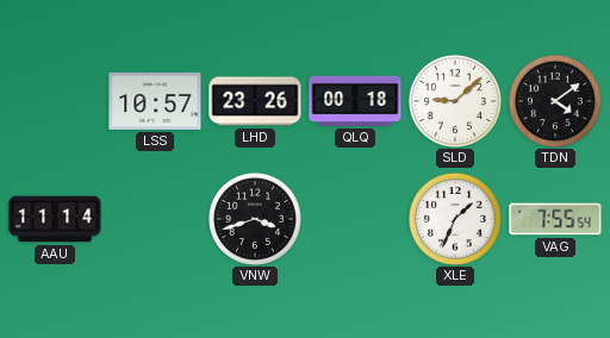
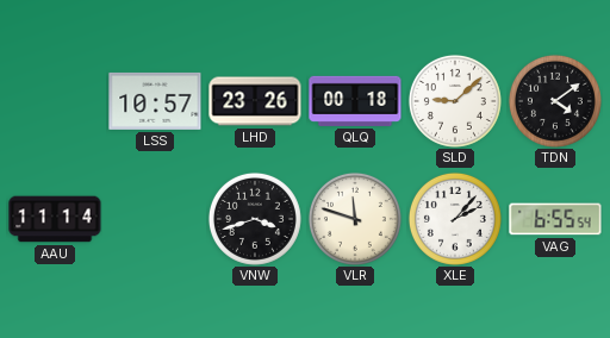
VLR: none -> 11:48
XLE: 1:34 -> 2:07
VAG: 7:55 -> 6:55
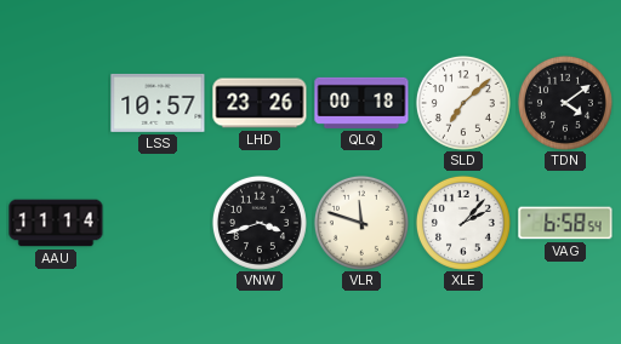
SLD: 9:08 -> 7:08
VAG: 6:55 -> 6:58
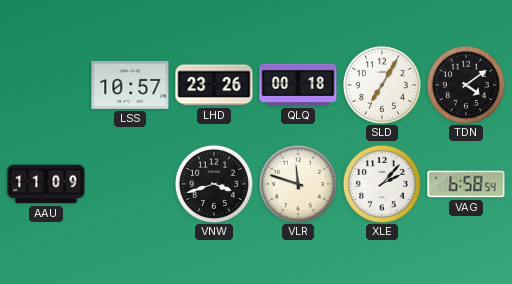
SLD: 7:08 -> 7:05
AAU: 11:14 -> 11:09
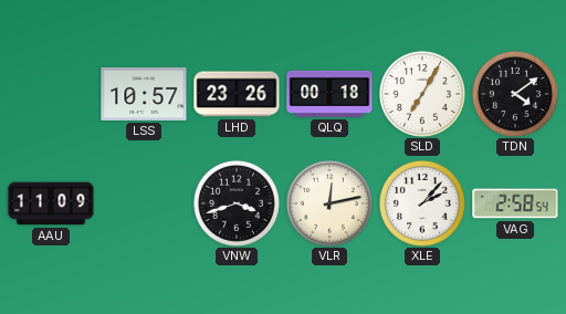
VLR: 11:48 -> 12:13
VAG: 6:58 -> 2:58
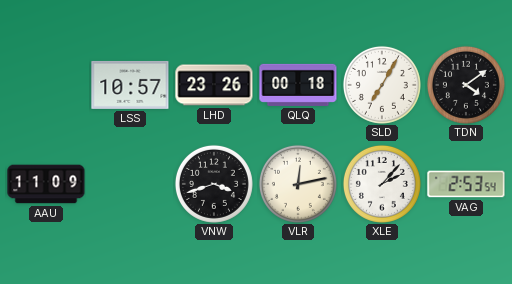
VAG: 2:58 -> 2:53
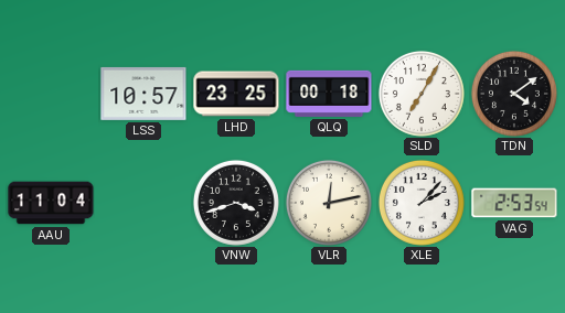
LHD: 23:26 -> 23:25
AAU: 11:09 -> 11:04
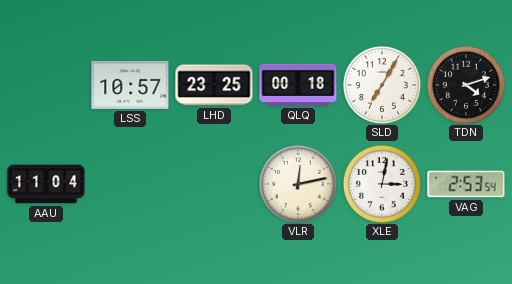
TDN: 4:09 -> 4:12
VNW: 3:42 -> none
XLE: 2:07 -> 3:02
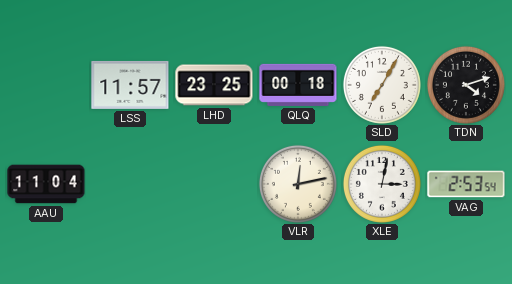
LSS: 10:57 -> 11:57
